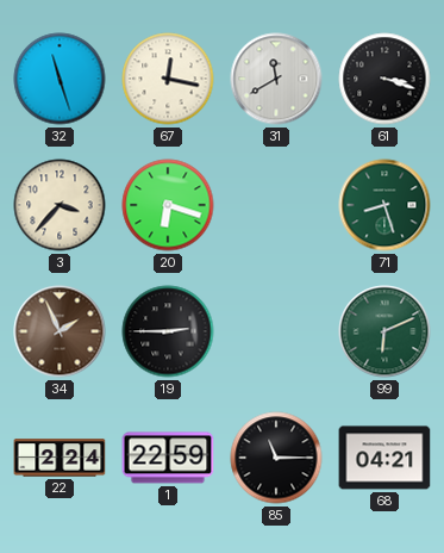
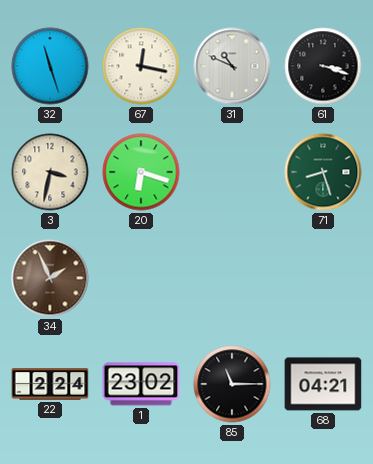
31: 11:40 -> 10:49
3: 3:37 -> 3:32
19: 2:45 -> none
99: 6:11 -> none
1: 22:59 -> 23:02
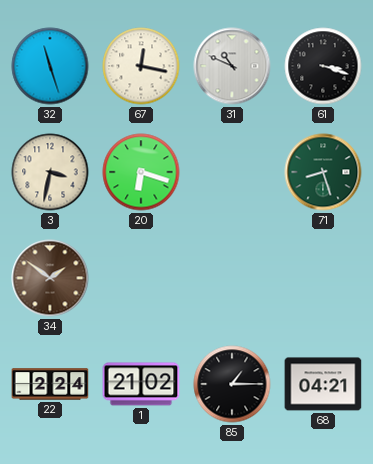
34: 1:56 -> 1:51
1: 23:02 -> 21:02
85: 11:15 -> 1:15
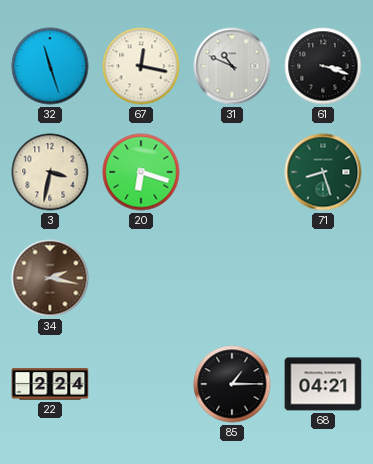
34: 1:51 -> 2:17
1: 21:02 -> none
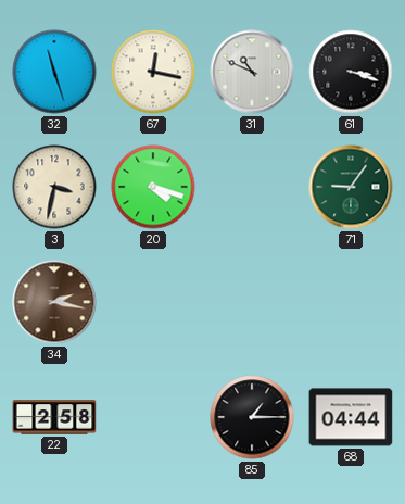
20: 6:18 -> 4:18
71: 8:27 -> 9:06
22: 2:24 -> 2:58
68: 04:21 -> 04:44
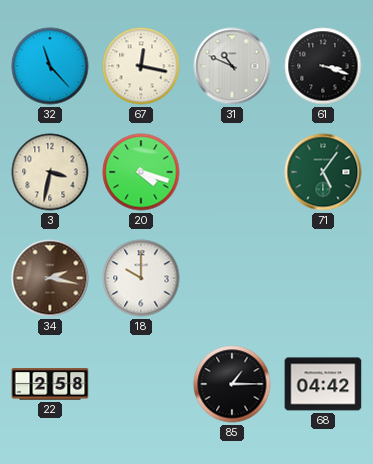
32: 11:27 -> 11:23
71: 9:06 -> 5:06
18: none -> 10:00
68: 04:44 -> 04:42
